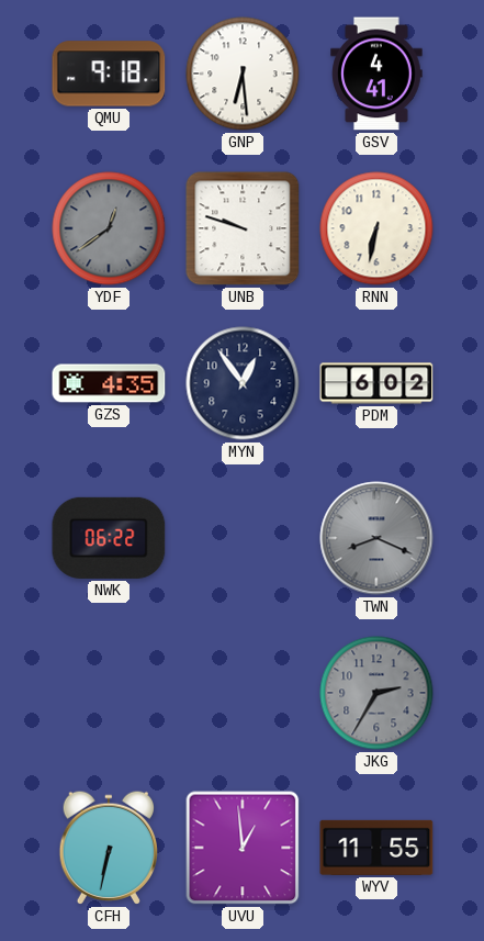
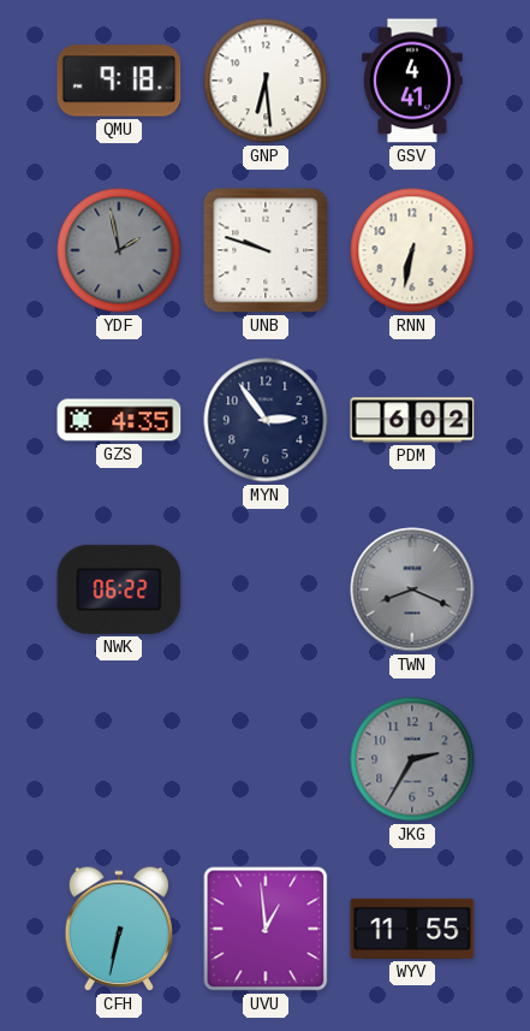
YDF: 12:39 -> 1:58
MYN: 12:54 -> 2:54
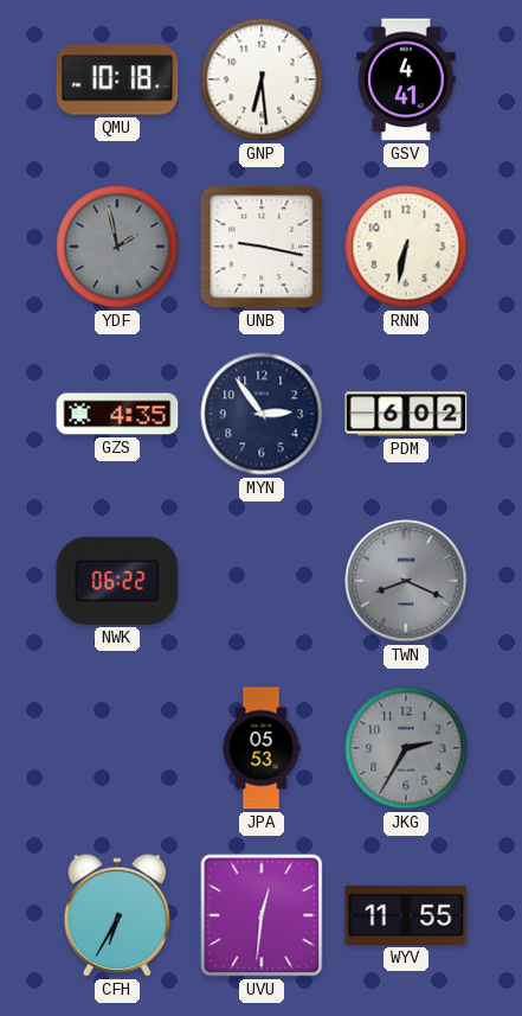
QMU: 9:18 -> 10:18
UNB: 9:48 -> 9:17
JPA: none -> 05:53
CFH: 6:32 -> 6:35
UVU: 12:59 -> 12:31
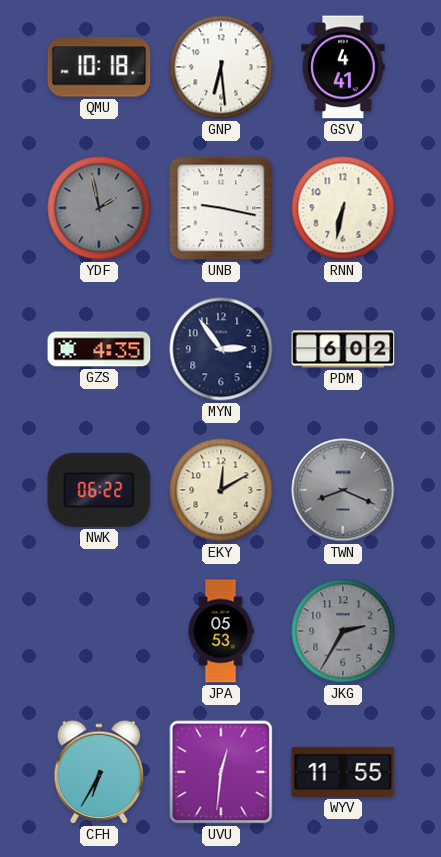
EKY: none -> 12:10
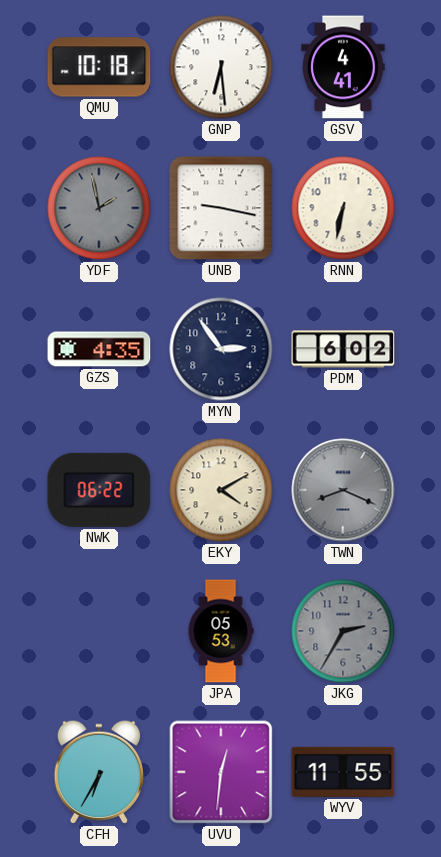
EKY: 12:10 -> 4:10
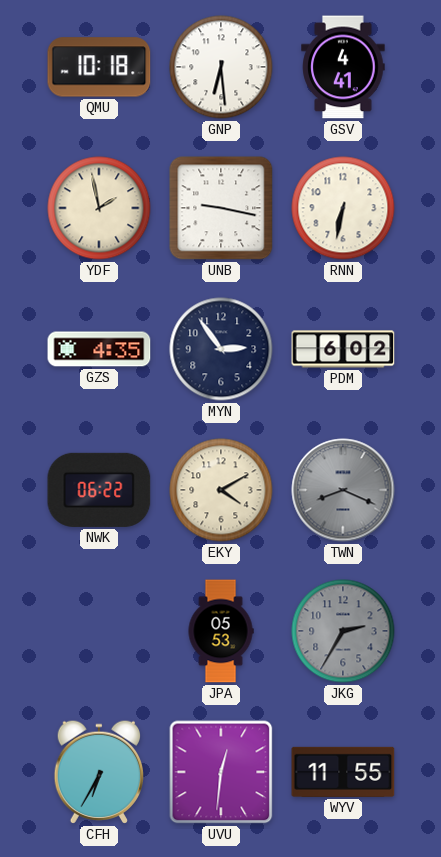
YDF dial: grey -> cream
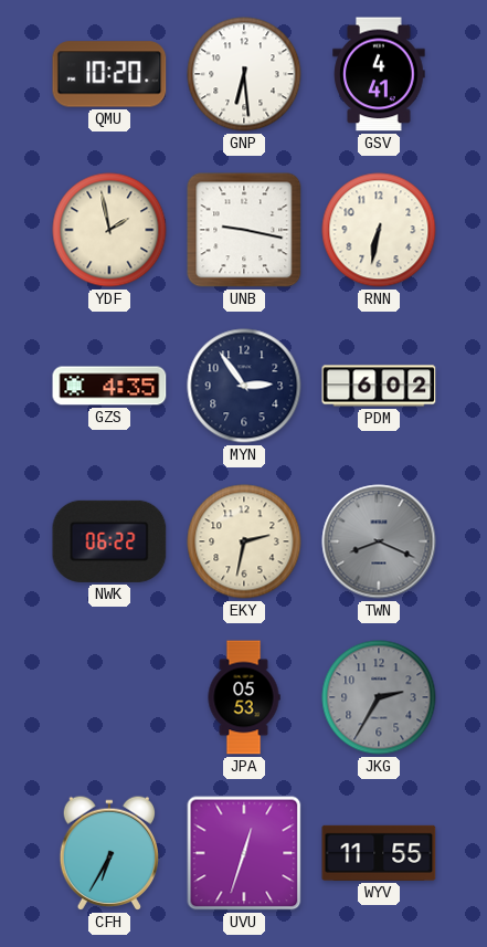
QMU: 10:18 -> 10:20
EKY: 4:10 -> 2:32
UVU: 12:31 -> 12:33
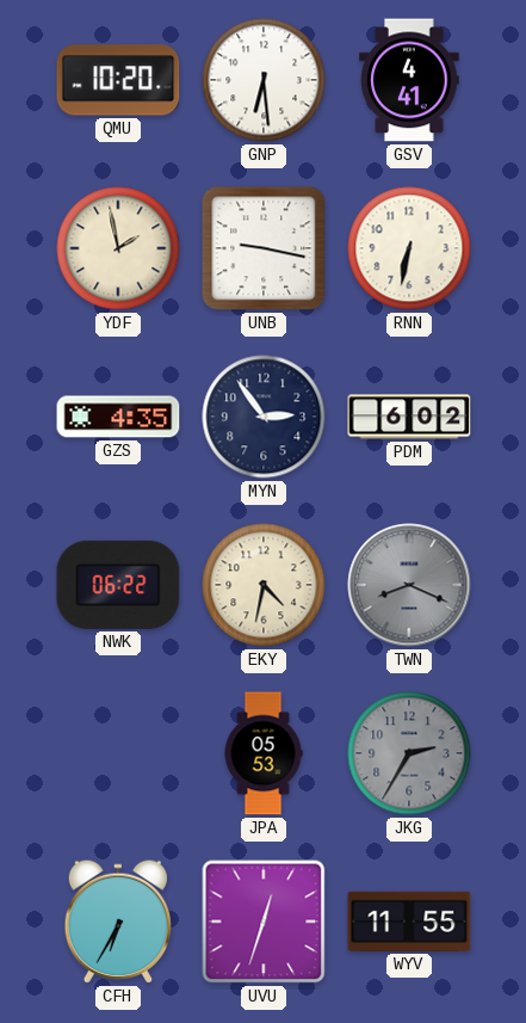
EKY: 2:32 -> 4:32
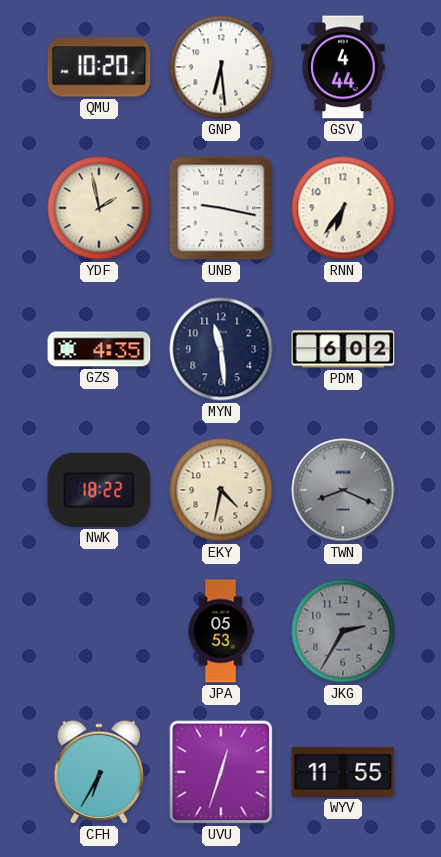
GSV: 4:41 -> 4:44
RNN: 6:32 -> 6:36
MYN: 2:54 -> 11:29
NWK: 06:22 -> 18:22
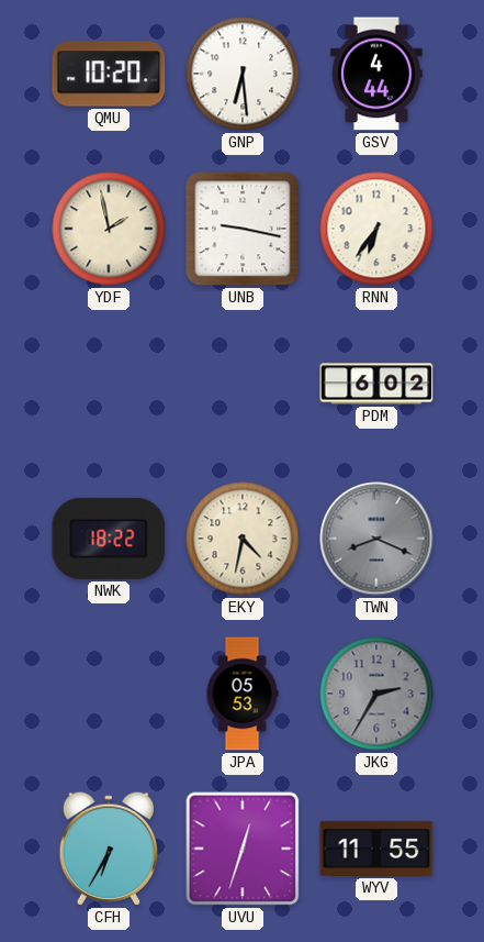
GZS: 4:35 -> none
MYN: 11:29 -> none
